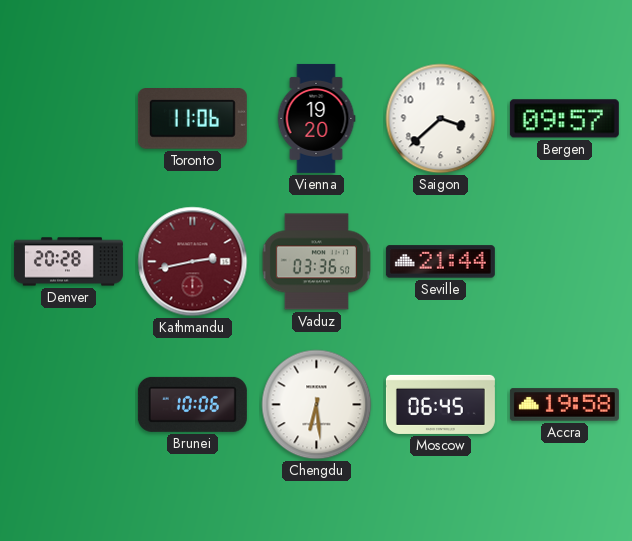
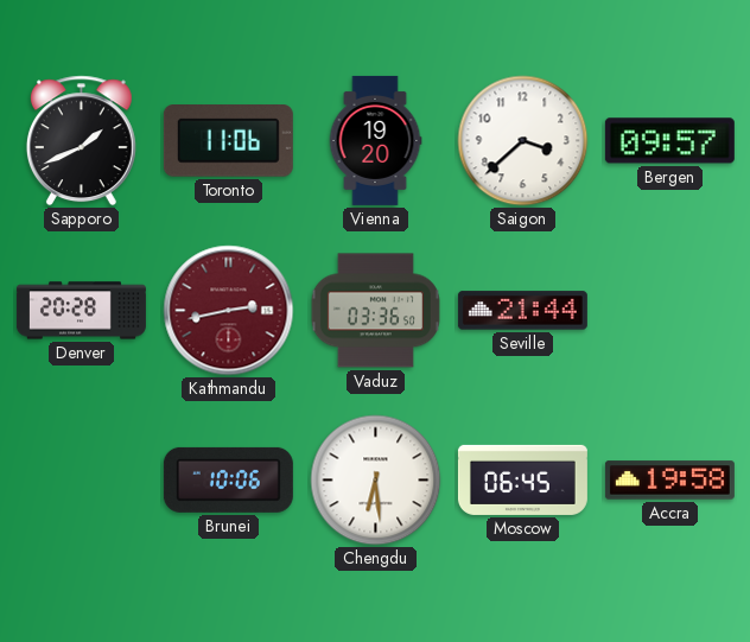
Sapporo: none -> 1:41
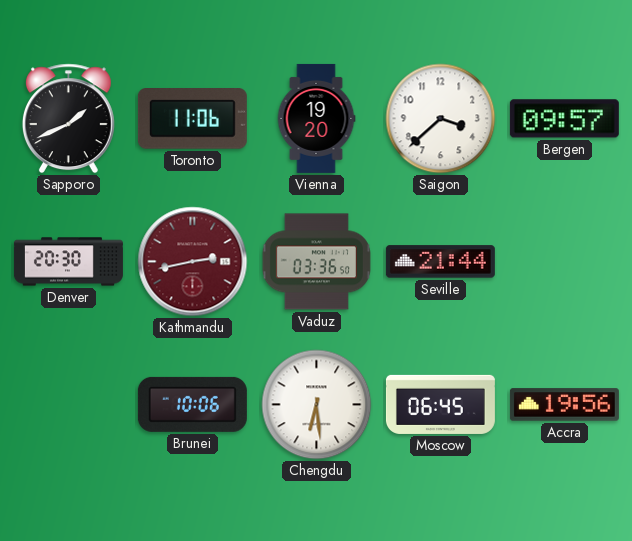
Denver: 20:28 -> 20:30
Accra: 19:58 -> 19:56
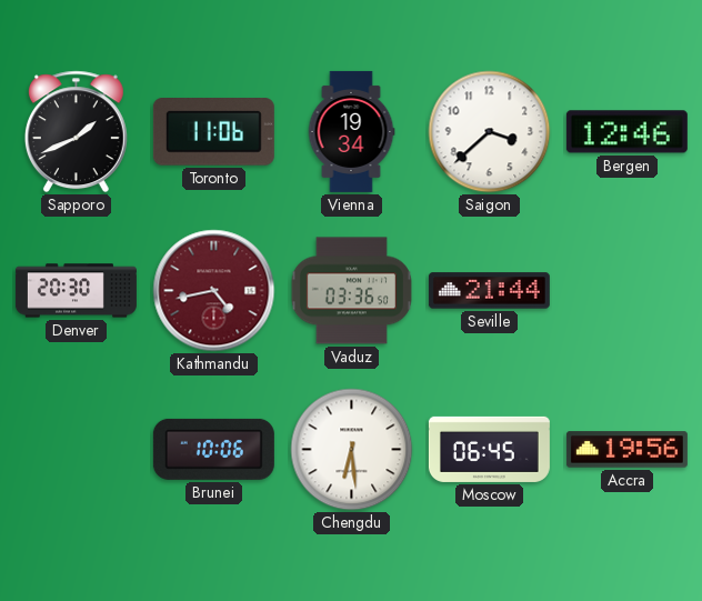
Vienna: 19:20 -> 19:34
Bergen: 09:57 -> 12:46
Kathmandu: 2:43 -> 4:43
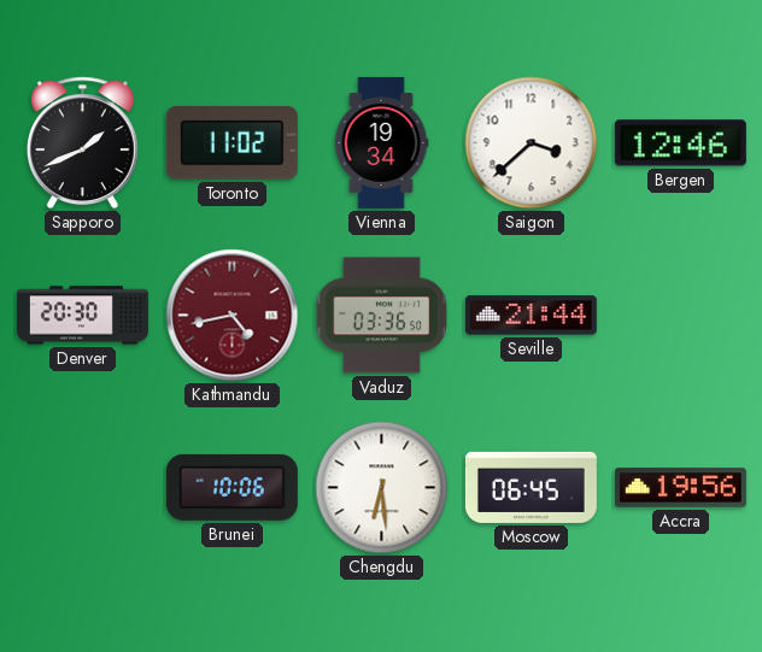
Toronto: 11:06 -> 11:02
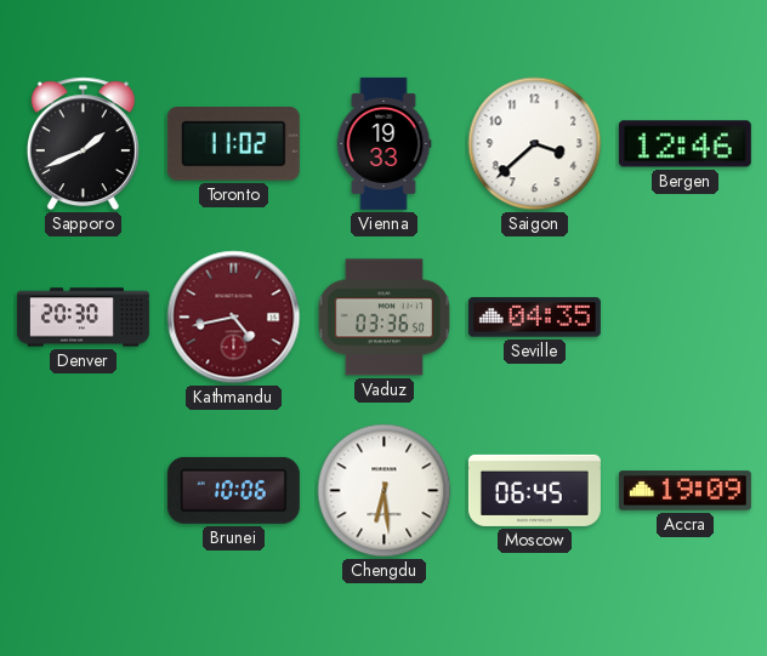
Vienna: 19:34 -> 19:33
Seville: 21:44 -> 04:35
Accra: 19:56 -> 19:09
